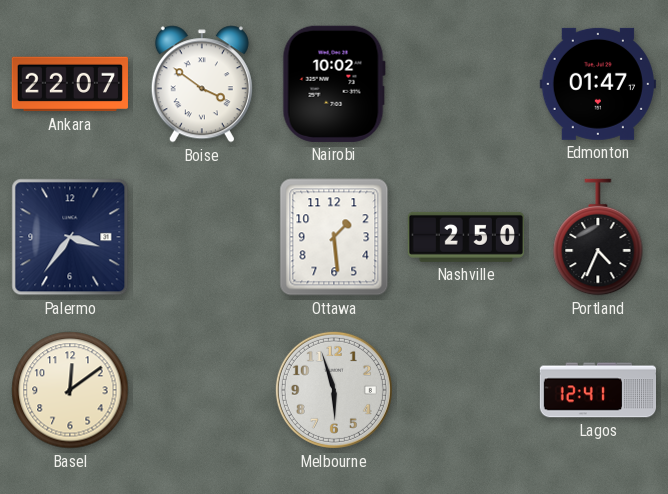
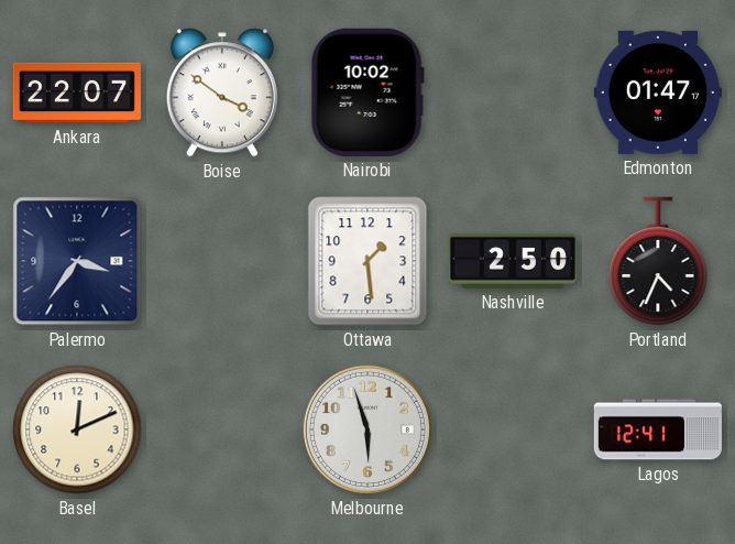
Basel: 12:09 -> 12:11
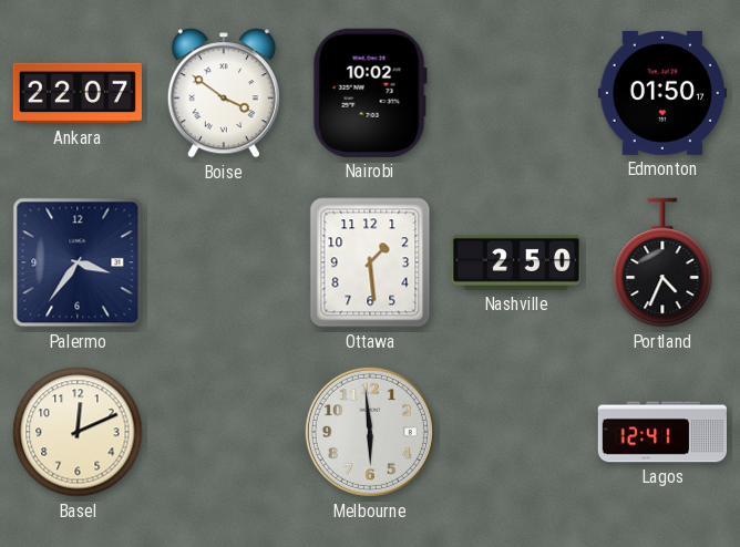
Edmonton: 01:47 -> 01:50
Melbourne: 5:57 -> 5:59
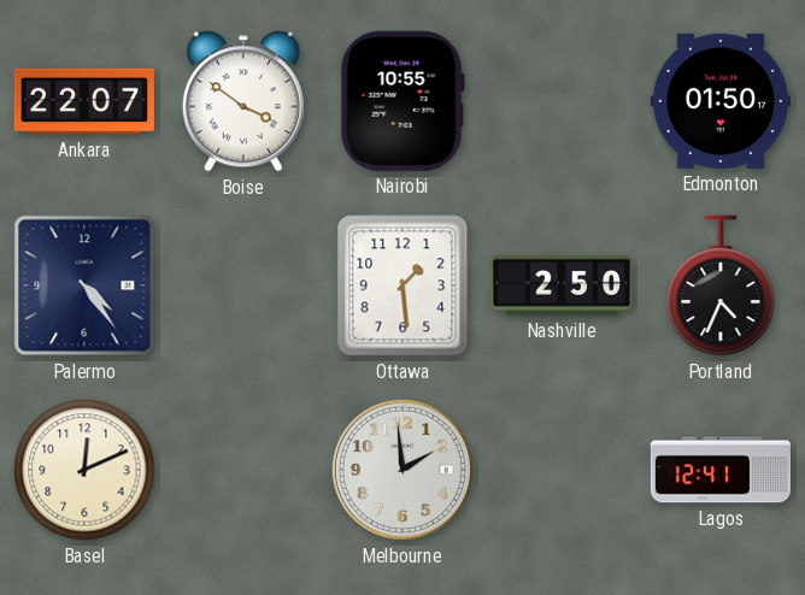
Nairobi: 10:02 -> 10:55
Palermo: 3:36 -> 4:24
Melbourne: 5:59 -> 1:59
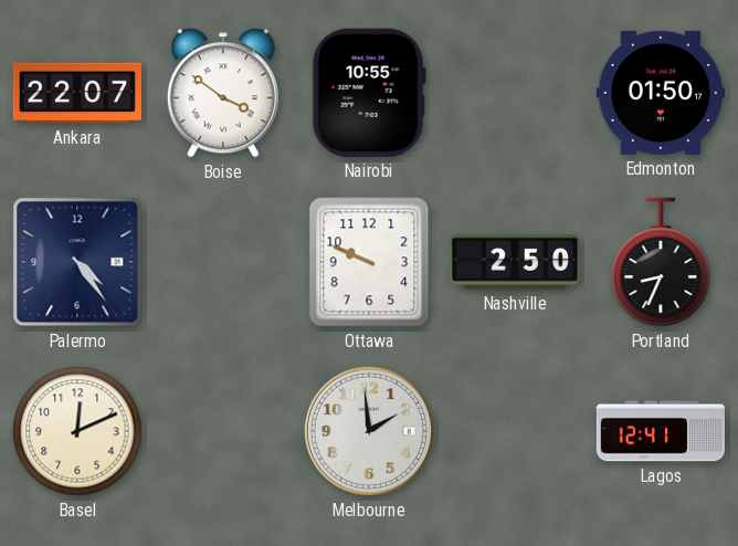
Ottawa: 1:29 -> 9:49
Portland: 4:34 -> 8:34
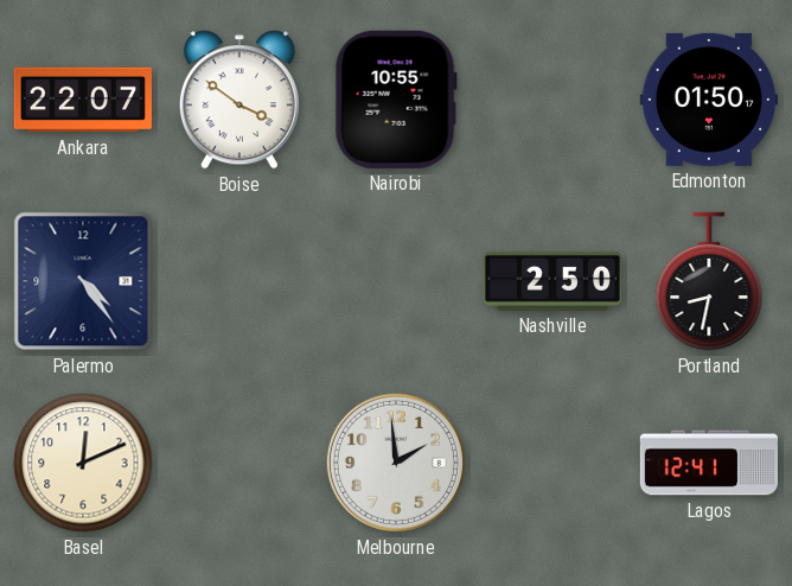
Ottawa: 9:49 -> none
Portland: 8:34 -> 8:32
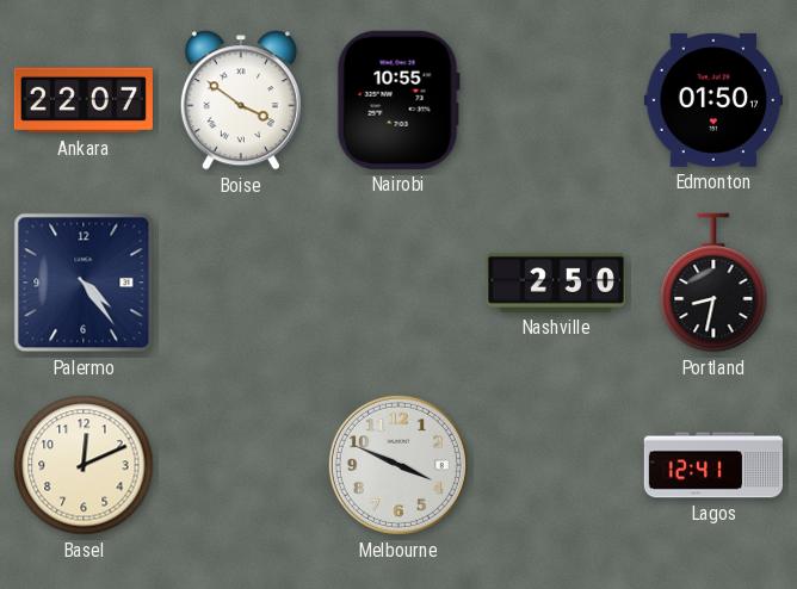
Melbourne: 1:59 -> 3:49
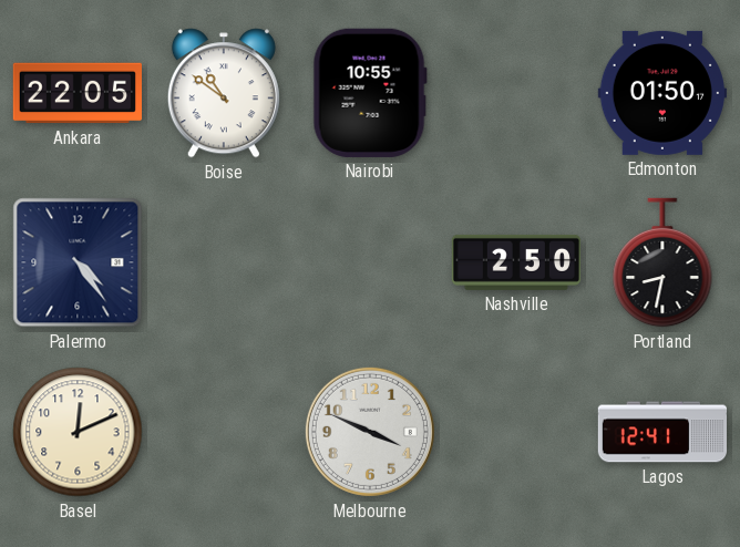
Ankara: 22:07 -> 22:05
Boise: 3:51 -> 10:51
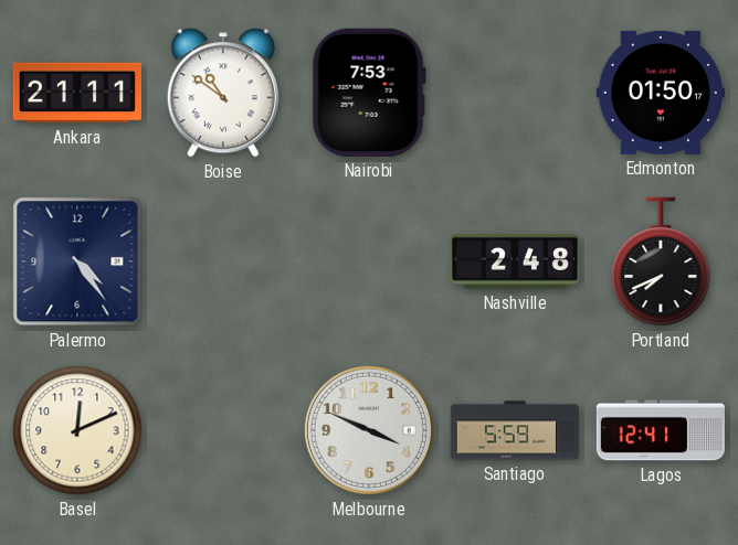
Ankara: 22:05 -> 21:11
Nairobi: 10:55 -> 7:53
Nashville: 2:50 -> 2:48
Portland: 8:32 -> 7:41
Santiago: none -> 5:59
